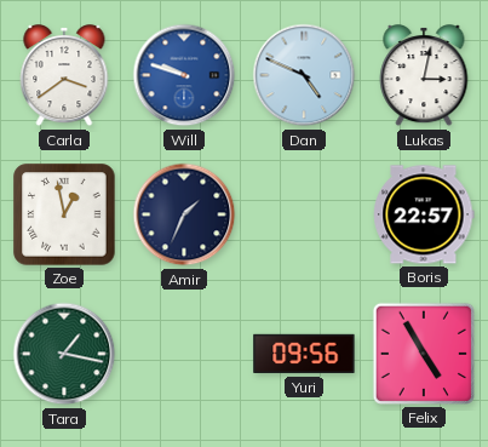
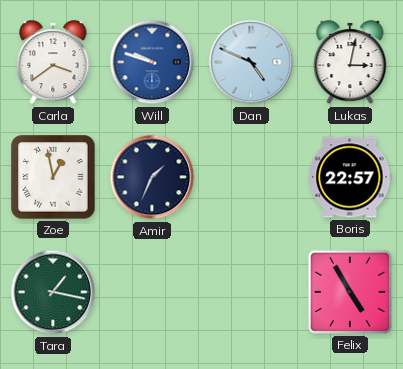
Yuri: 09:56 -> none
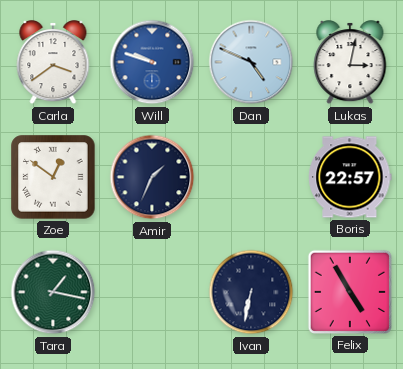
Zoe: 12:58 -> 12:51
Ivan: none -> 6:32
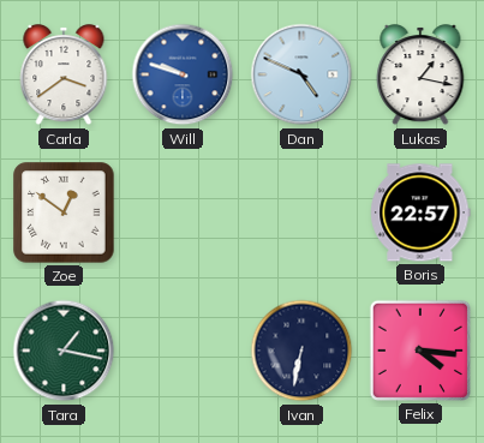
Lukas: 3:02 -> 1:17
Amir: 1:34 -> none
Felix: 4:55 -> 4:16
